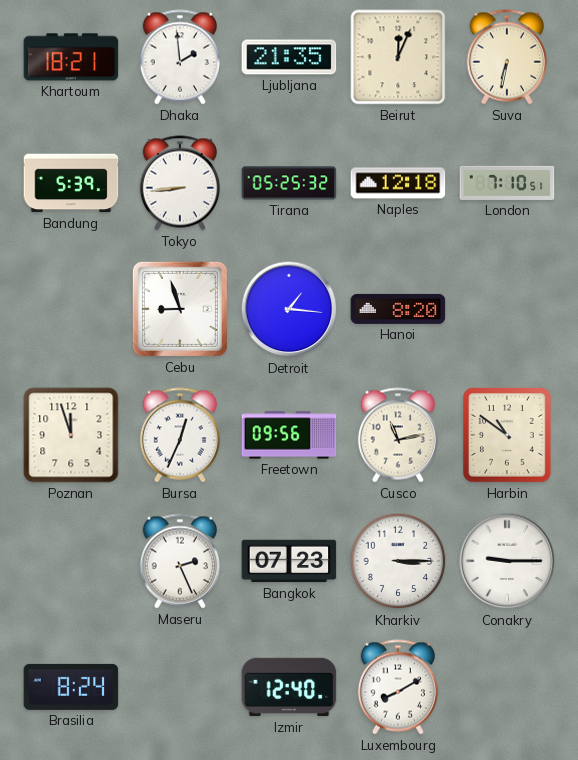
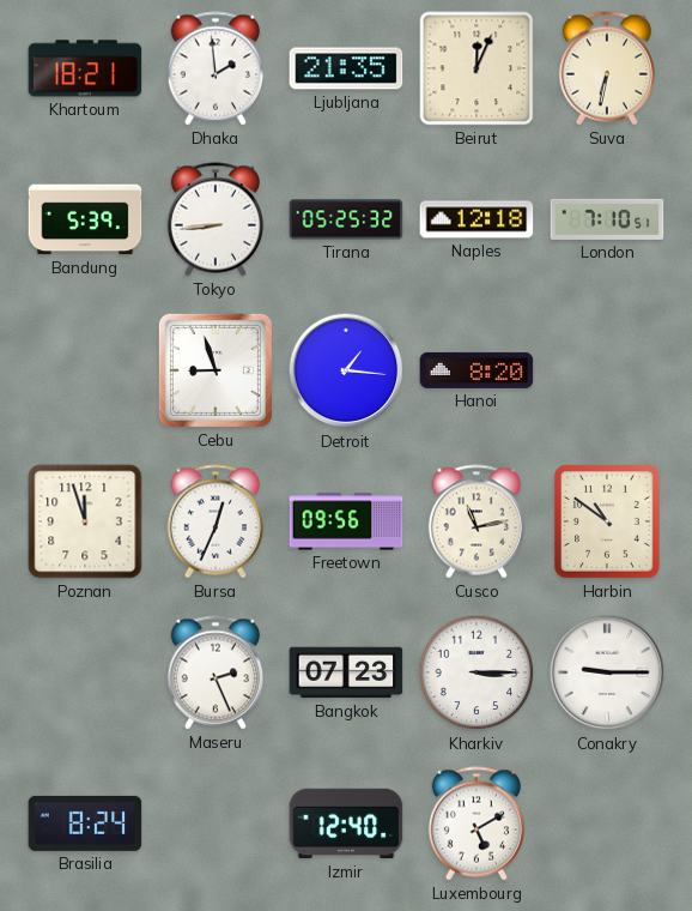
Luxembourg: 8:10 -> 5:10
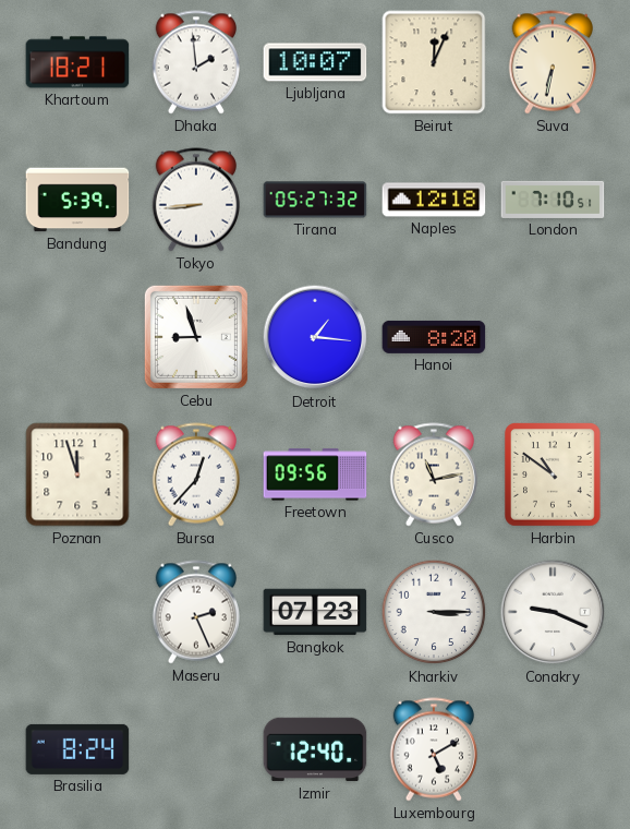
Ljubljana: 21:35 -> 10:07
Tirana: 05:25 -> 05:27
Bursa: 12:34 -> 12:37
Conakry: 9:15 -> 9:19
